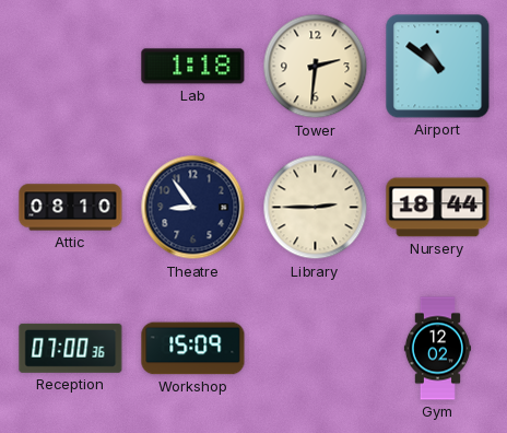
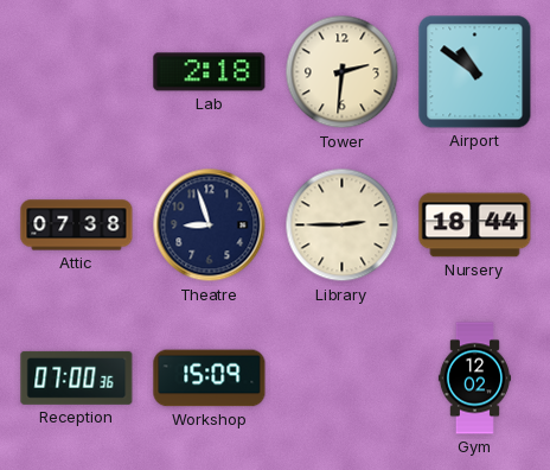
Lab: 1:18 -> 2:18
Attic: 08:10 -> 07:38
Theatre: 8:54 -> 8:57
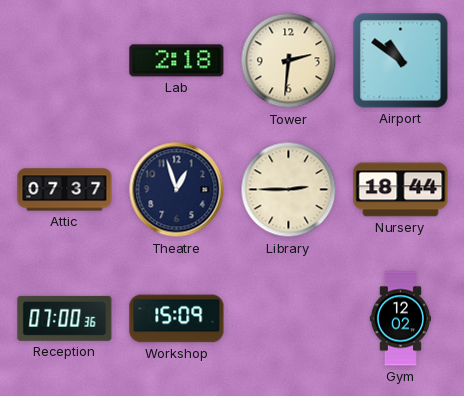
Attic: 07:38 -> 07:37
Theatre: 8:57 -> 12:57
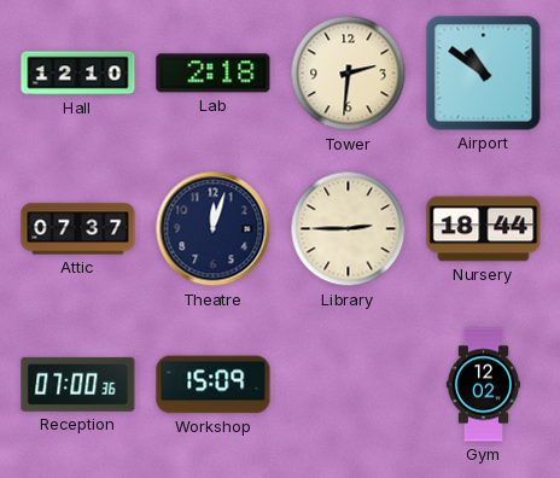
Hall: none -> 12:10
Theatre: 12:57 -> 12:03
